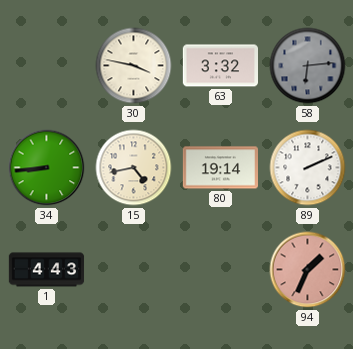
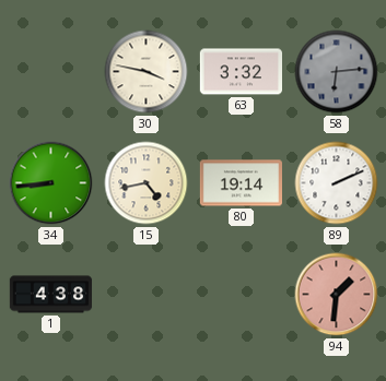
1: 4:43 -> 4:38
94: 1:34 -> 1:31
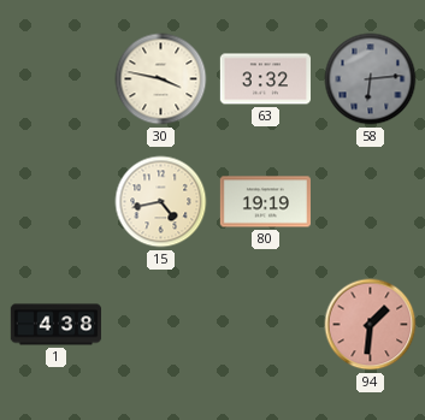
34: 8:44 -> none
80: 19:14 -> 19:19
89: 2:11 -> none
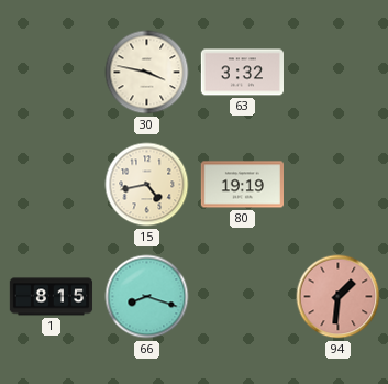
58: 6:14 -> none
1: 4:38 -> 8:15
66: none -> 8:18
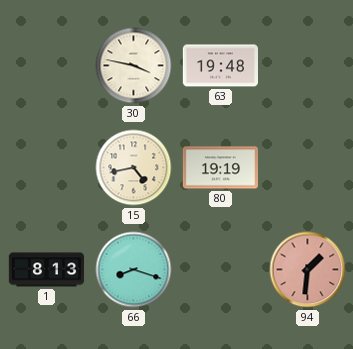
63: 3:32 -> 19:48
1: 8:15 -> 8:13
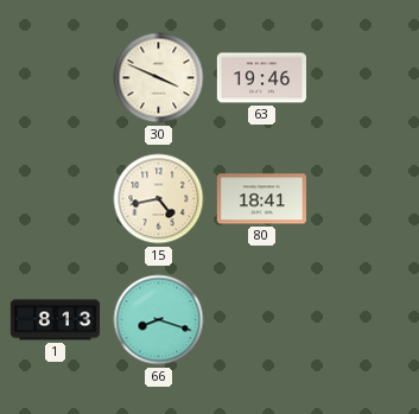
30: 3:47 -> 3:49
63: 19:48 -> 19:46
80: 19:19 -> 18:41
94: 1:31 -> none
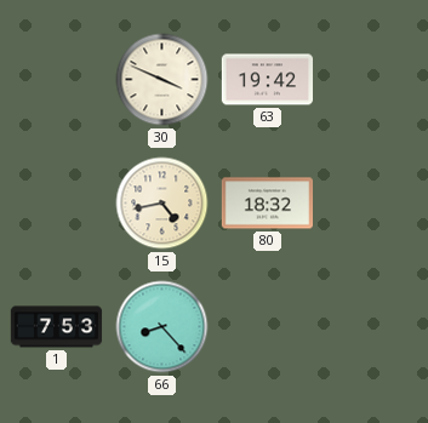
63: 19:46 -> 19:42
80: 18:41 -> 18:32
1: 8:13 -> 7:53
66: 8:18 -> 8:23
